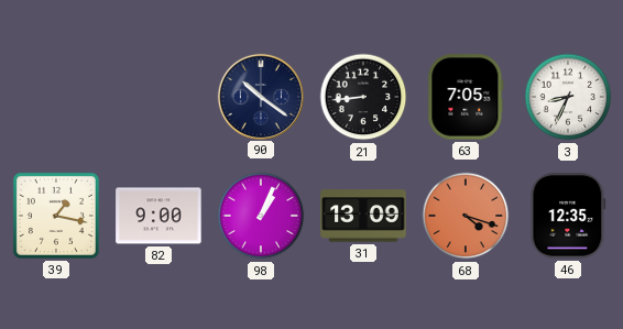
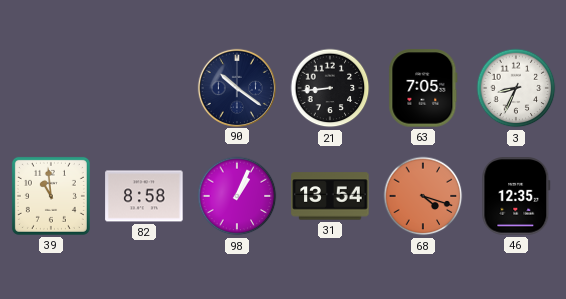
39: 1:17 -> 10:59
82: 9:00 -> 8:58
31: 13:09 -> 13:54
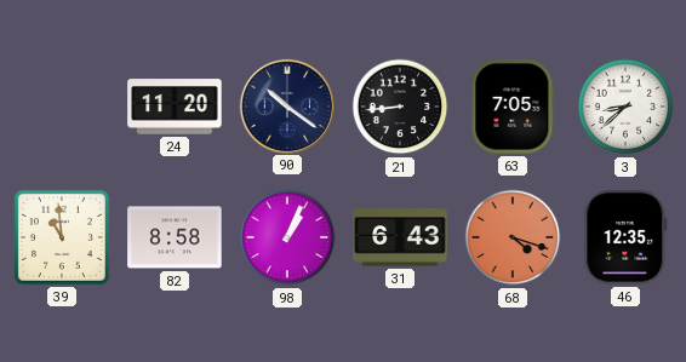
24: none -> 11:20
3: 8:34 -> 8:38
31: 13:54 -> 6:43
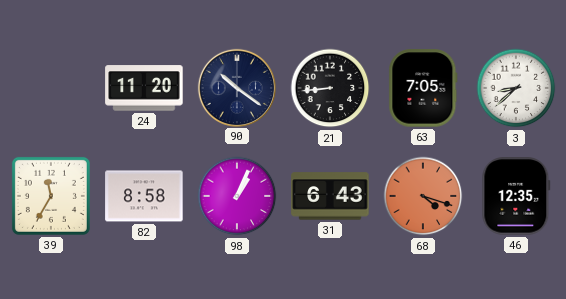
39: 10:59 -> 11:35
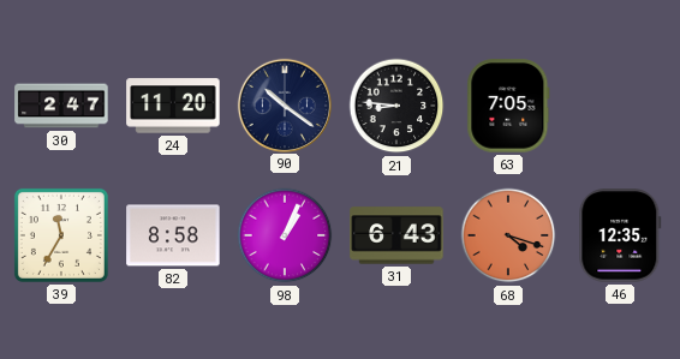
30: none -> 2:47
21: 8:44 -> 8:46
3: 8:38 -> none
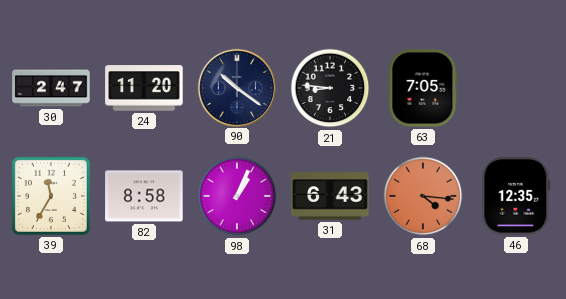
68: 4:18 -> 4:16
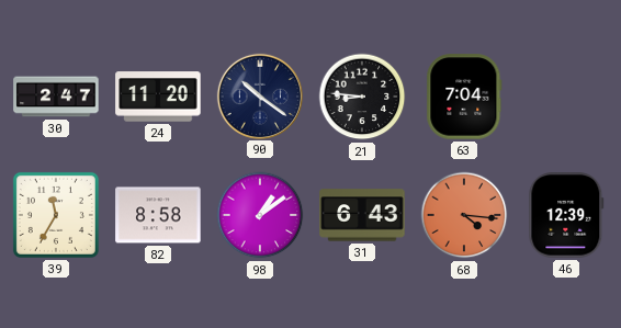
63: 7:05 -> 7:04
98: 1:04 -> 1:09
46: 12:35 -> 12:39
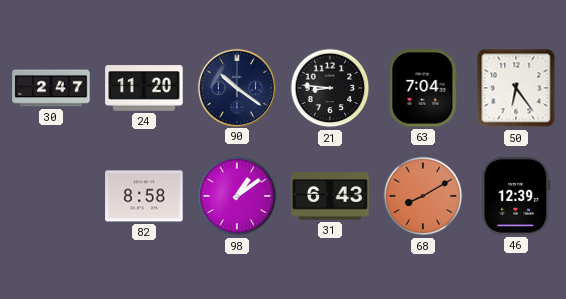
50: none -> 6:24
39: 11:35 -> none
68: 4:16 -> 8:10
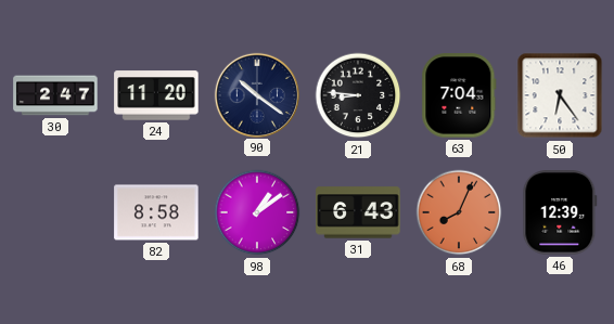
68: 8:10 -> 8:04
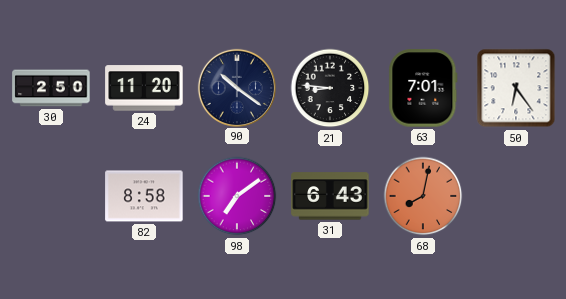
30: 2:47 -> 2:50
63: 7:04 -> 7:01
98: 1:09 -> 7:09
68: 8:04 -> 8:02
46: 12:39 -> none
